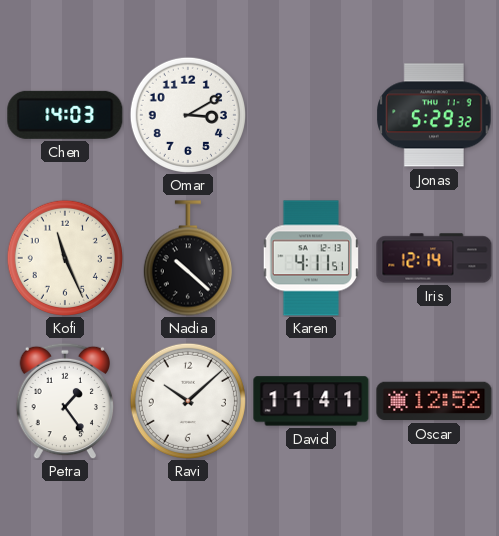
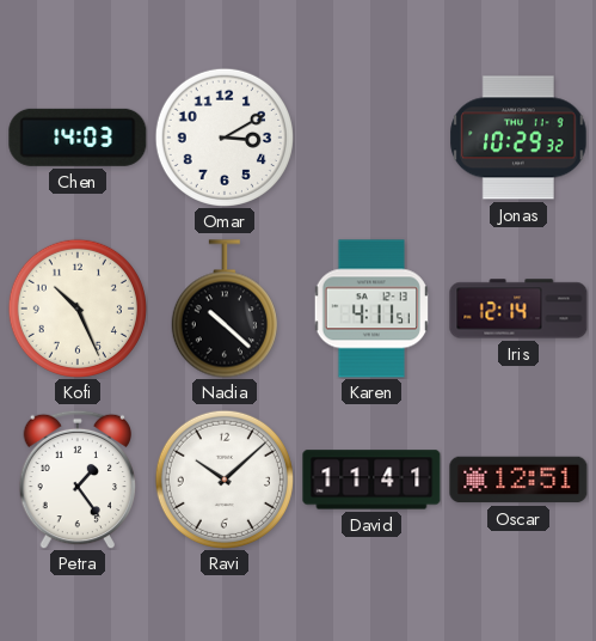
Jonas: 5:29 -> 10:29
Kofi: 11:26 -> 10:26
Oscar: 12:52 -> 12:51
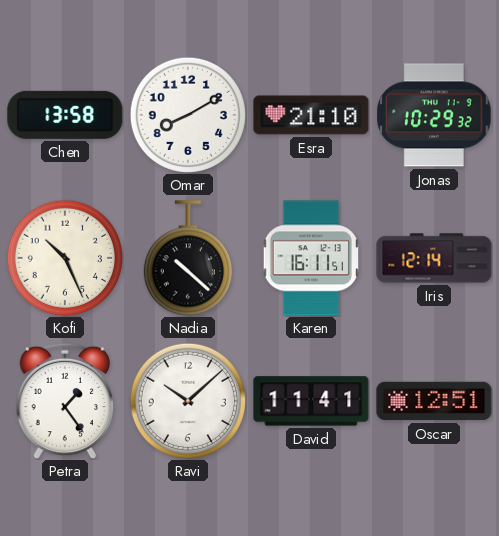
Chen: 14:03 -> 13:58
Omar: 3:10 -> 8:10
Esra: none -> 21:10
Karen: 4:11 -> 16:11
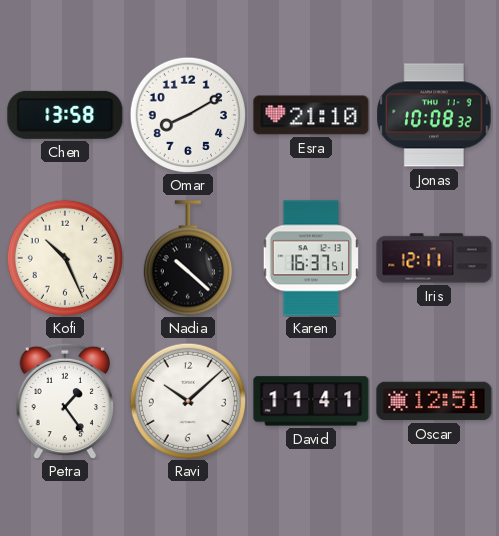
Jonas: 10:29 -> 10:08
Karen: 16:11 -> 16:37
Iris: 12:14 -> 12:11
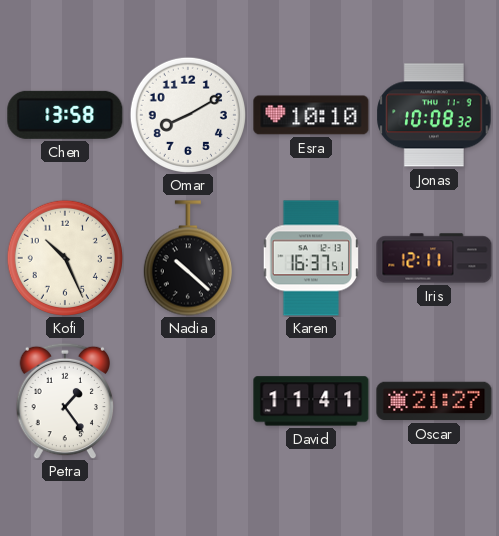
Esra: 21:10 -> 10:10
Ravi: 10:08 -> none
Oscar: 12:51 -> 21:27
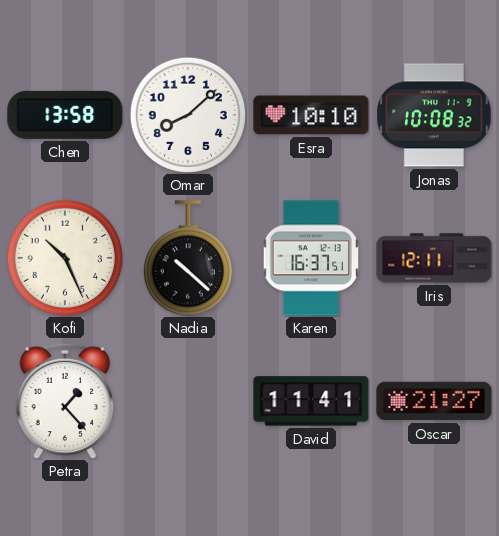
Omar: 8:10 -> 8:08
Petra: 1:24 -> 1:23
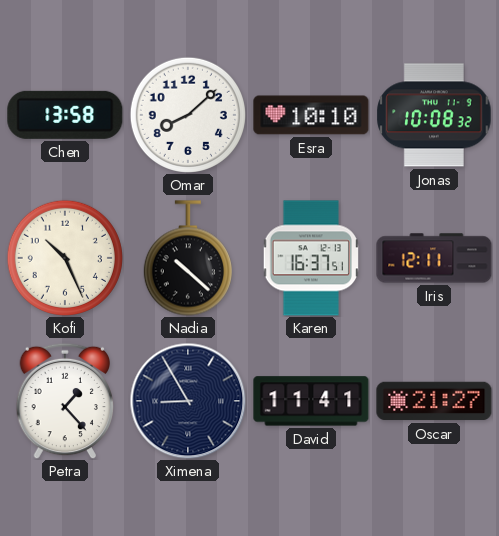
Ximena: none -> 8:55
